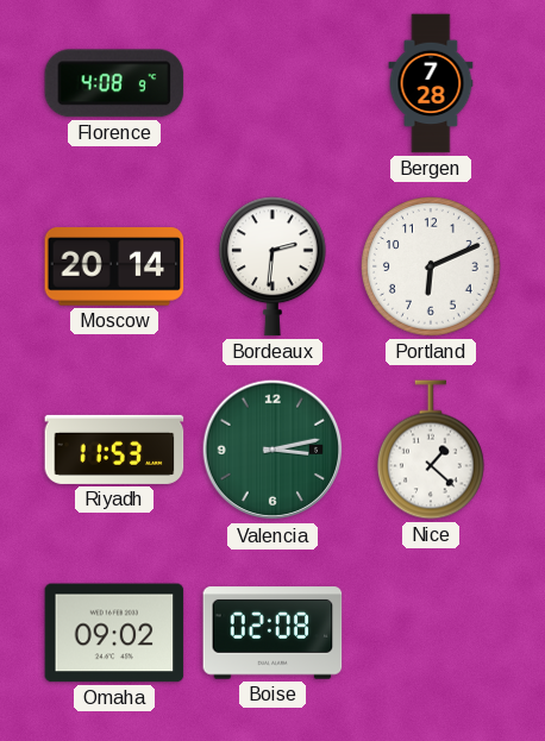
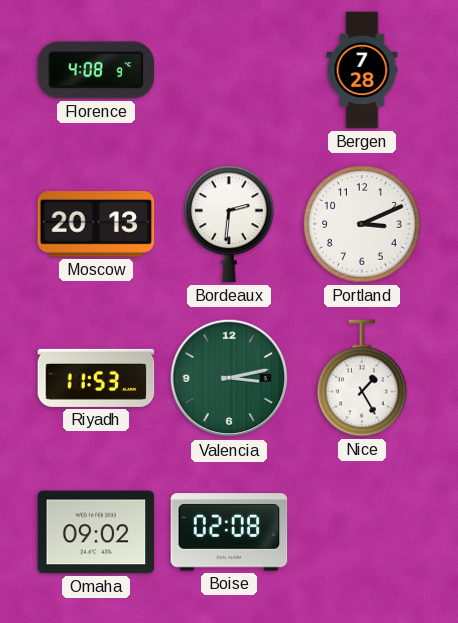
Moscow: 20:14 -> 20:13
Portland: 6:11 -> 3:11
Nice: 1:22 -> 1:25
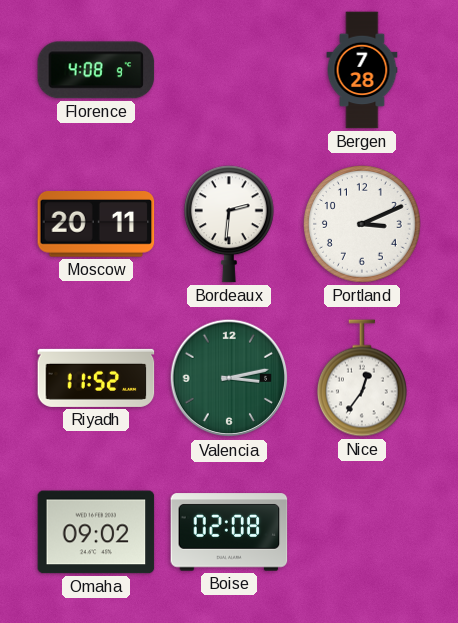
Moscow: 20:13 -> 20:11
Riyadh: 11:53 -> 11:52
Nice: 1:25 -> 12:36
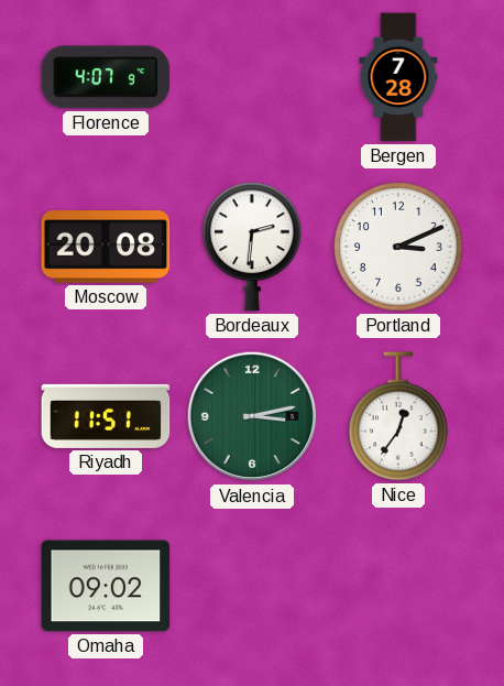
Florence: 4:08 -> 4:07
Moscow: 20:11 -> 20:08
Riyadh: 11:52 -> 11:51
Boise: 02:08 -> none
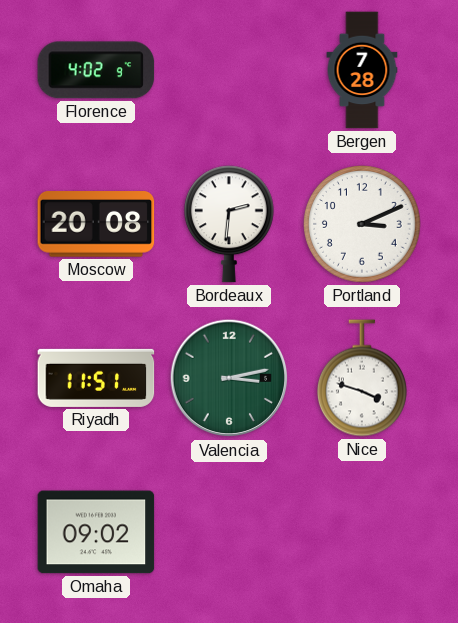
Florence: 4:07 -> 4:02
Nice: 12:36 -> 3:48
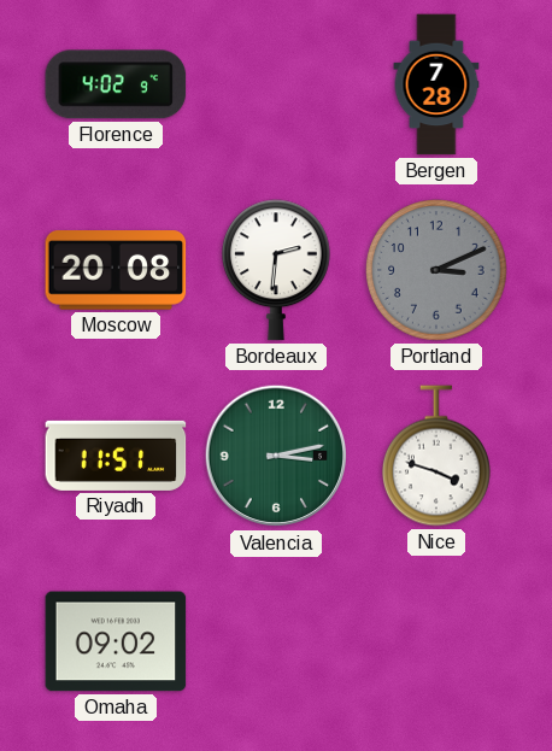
Portland dial: white -> grey
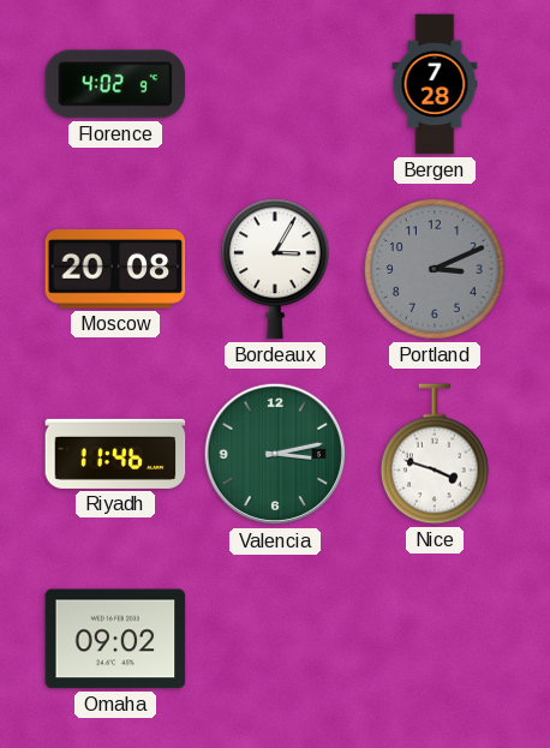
Bordeaux: 2:31 -> 3:05
Riyadh: 11:51 -> 11:46
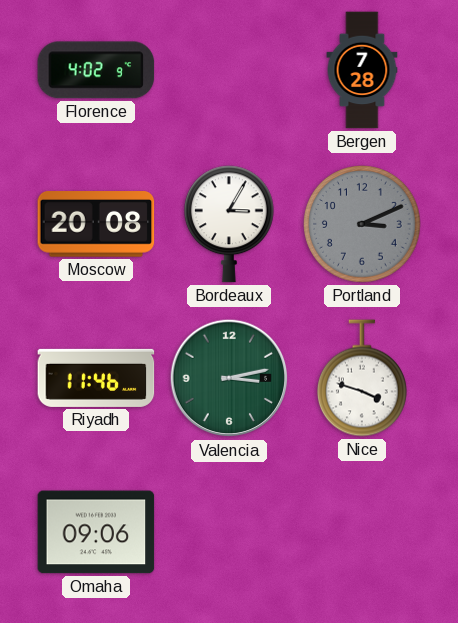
Omaha: 09:02 -> 09:06
